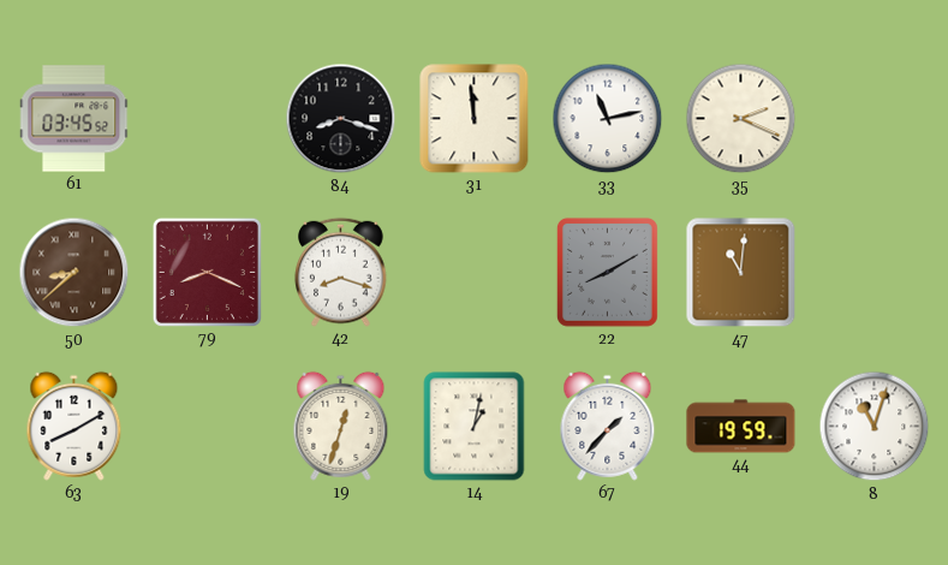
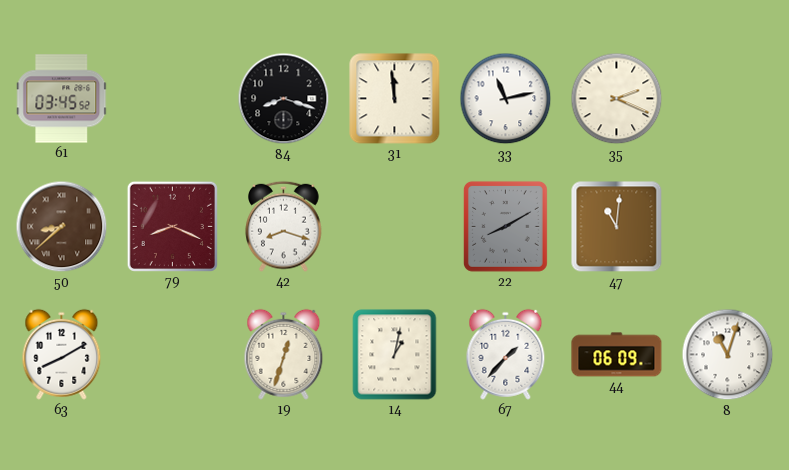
44: 19:59 -> 06:09
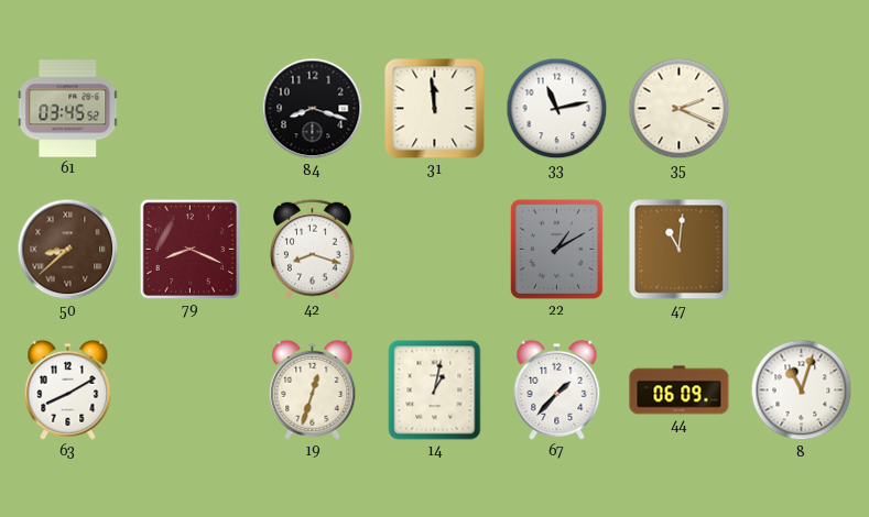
22: 8:10 -> 1:10
